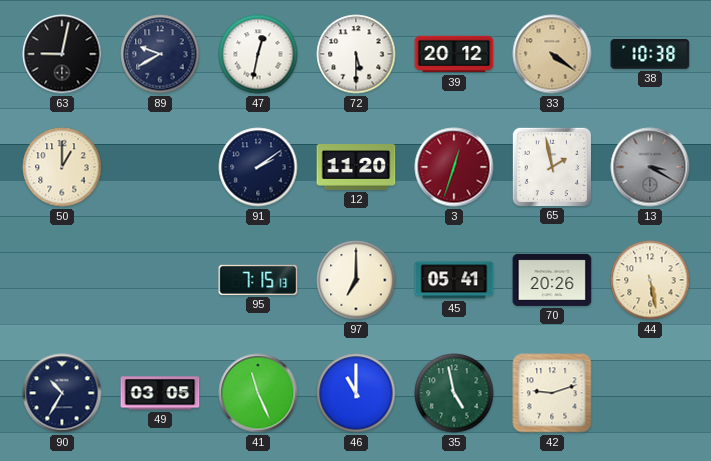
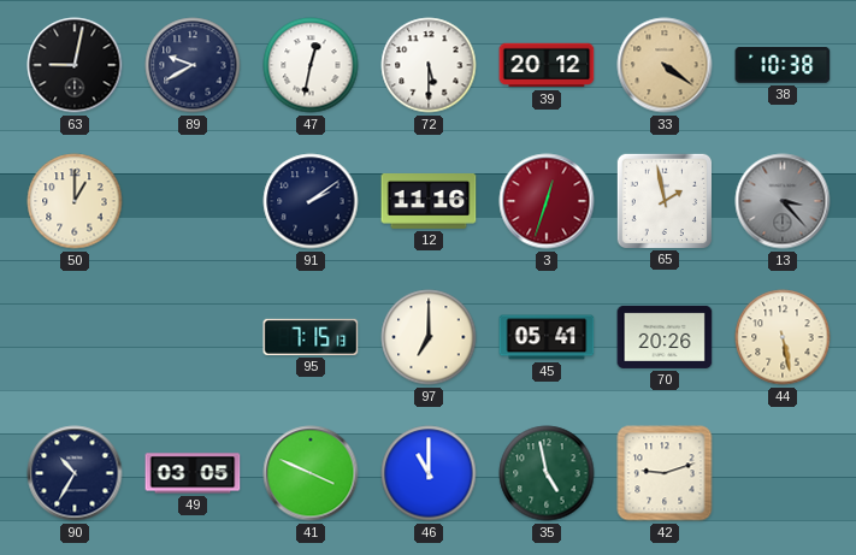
12: 11:20 -> 11:16
13: 3:20 -> 3:23
41: 11:26 -> 3:49
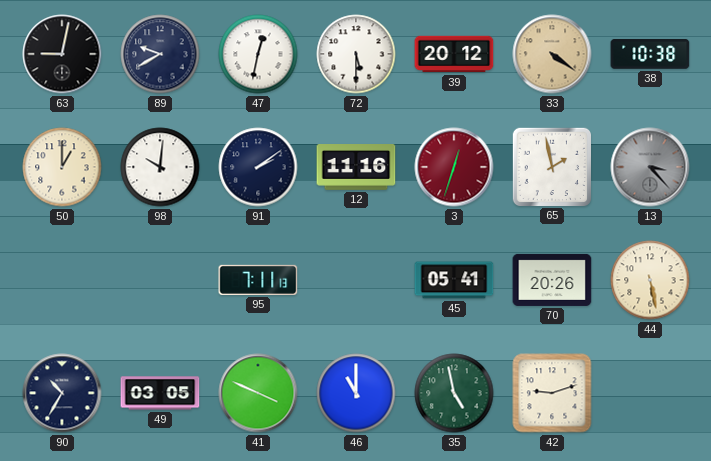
98: none -> 10:01
95: 7:15 -> 7:11
97: 7:00 -> none
